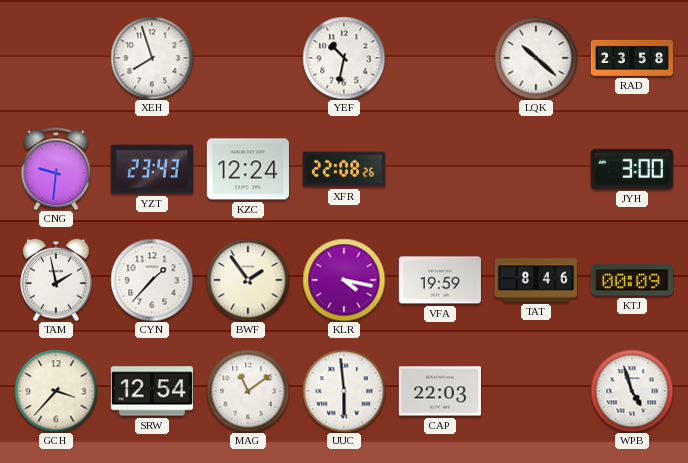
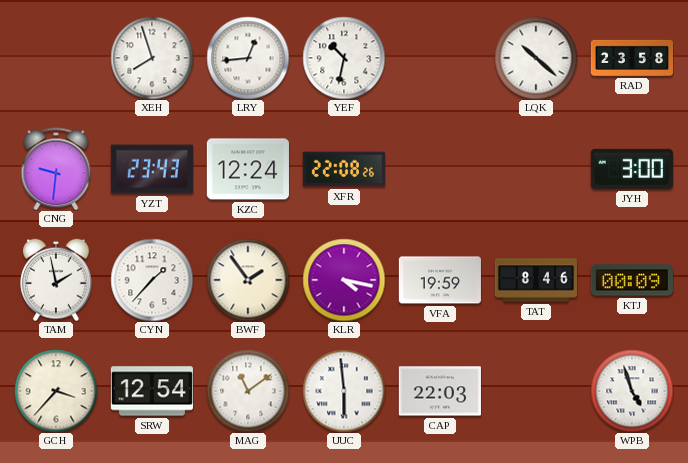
LRY: none -> 12:44
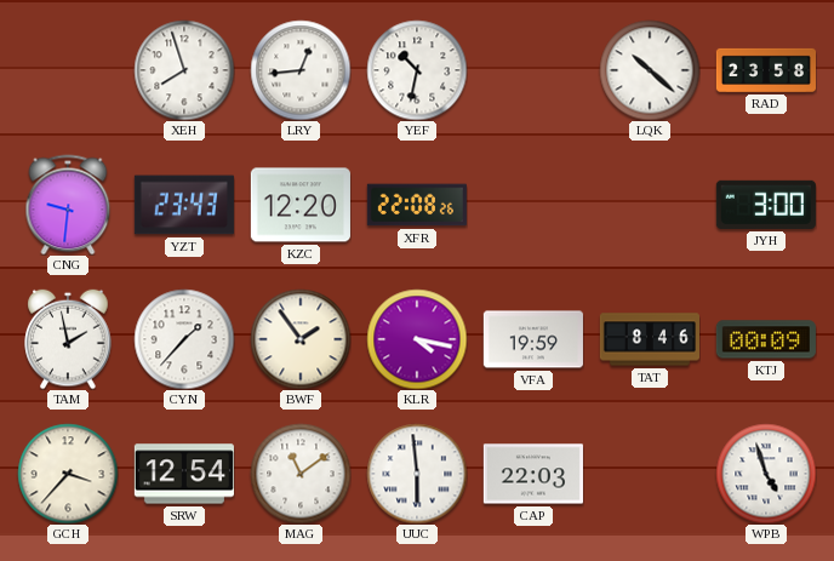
KZC: 12:24 -> 12:20
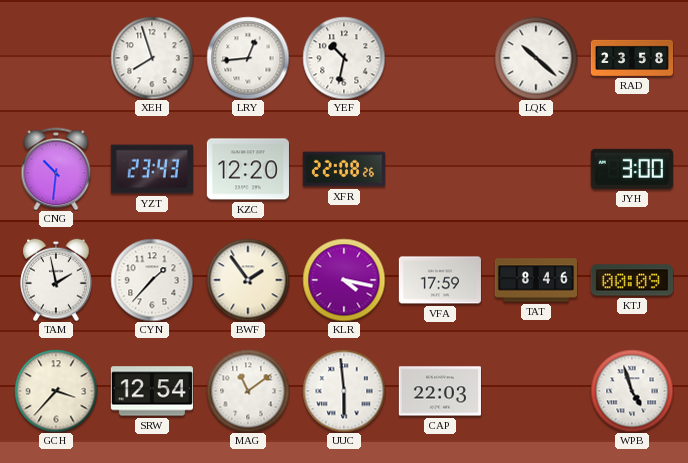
CNG: 9:31 -> 10:31
VFA: 19:59 -> 17:59
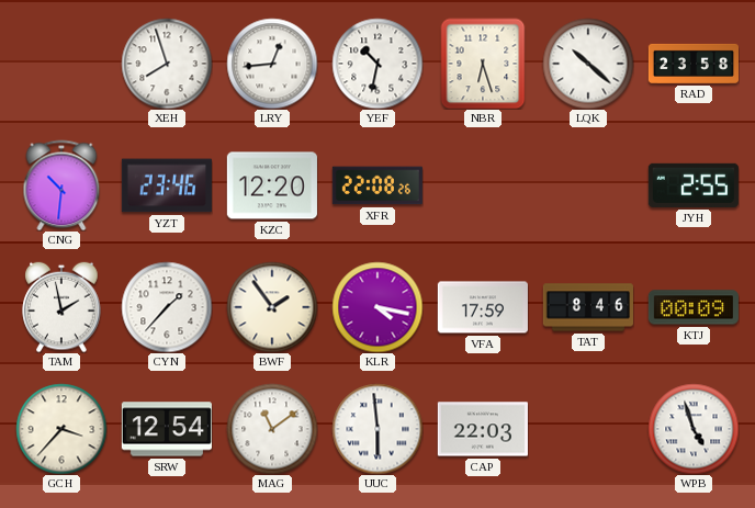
NBR: none -> 6:27
YZT: 23:43 -> 23:46
JYH: 3:00 -> 2:55
